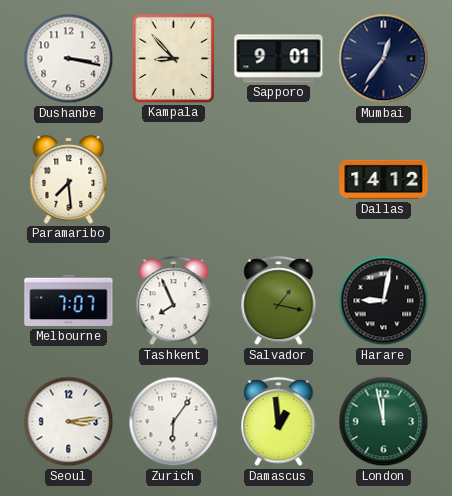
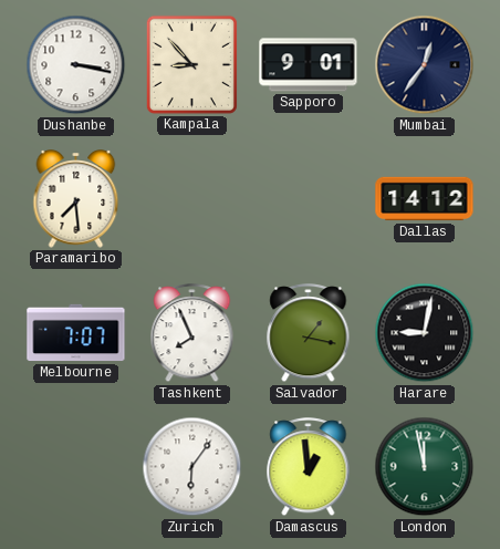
Seoul: 3:14 -> none
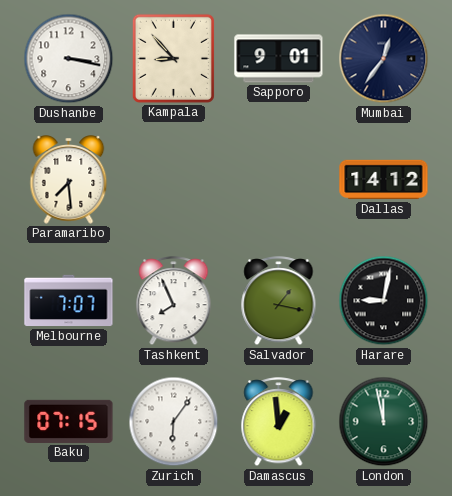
Baku: none -> 07:15
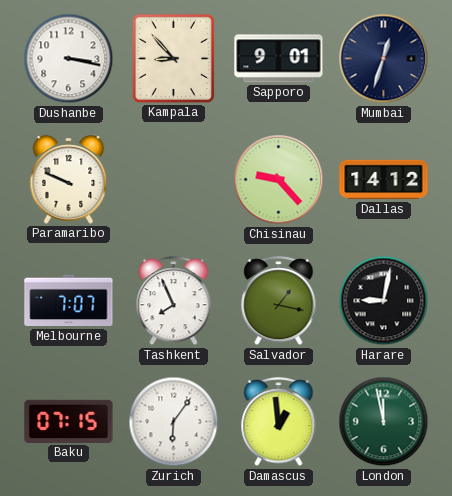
Mumbai: 12:36 -> 12:33
Paramaribo: 7:29 -> 9:49
Chisinau: none -> 9:23
